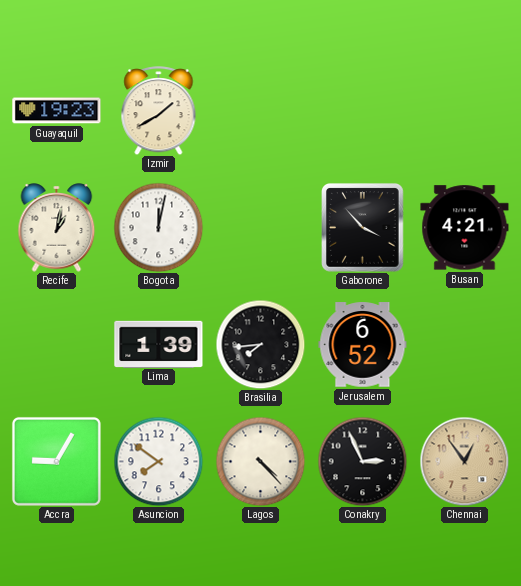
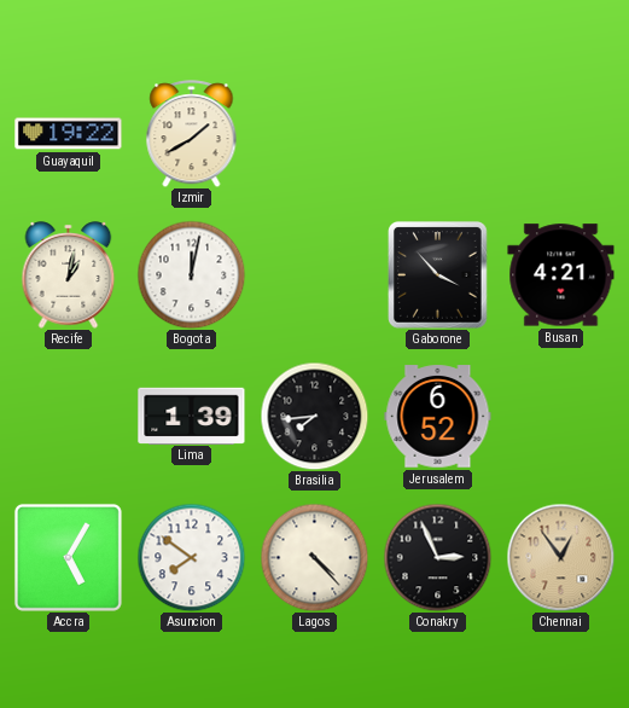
Guayaquil: 19:23 -> 19:22
Accra: 9:05 -> 5:05
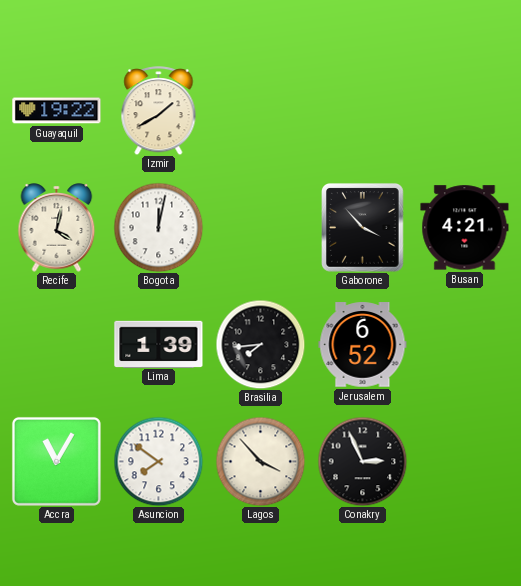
Recife: 1:02 -> 4:02
Accra: 5:05 -> 11:05
Lagos: 4:23 -> 3:53
Chennai: 12:54 -> none
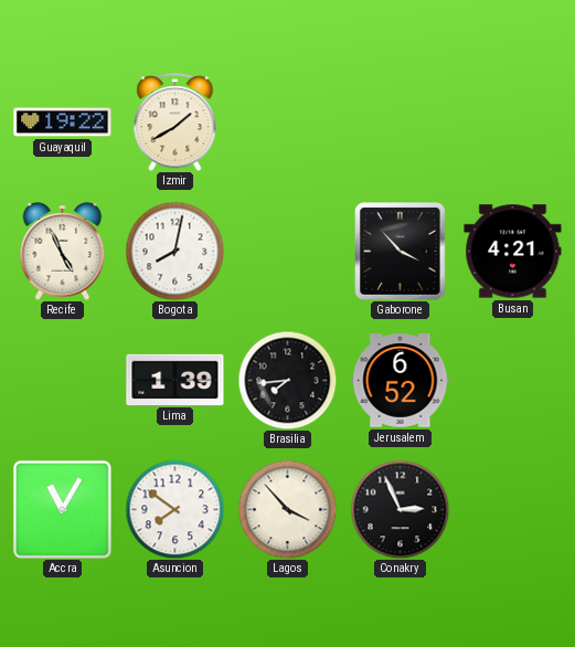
Recife: 4:02 -> 4:56
Bogota: 12:02 -> 8:02
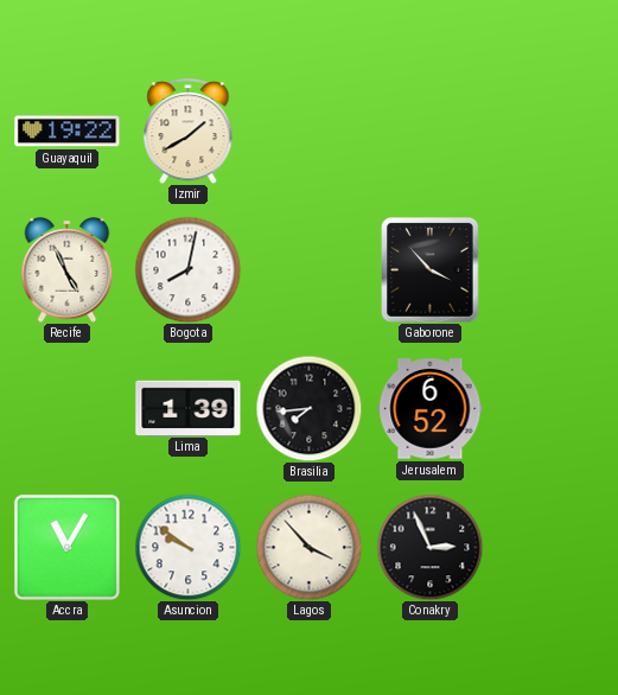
Busan: 4:21 -> none
Asuncion: 7:51 -> 9:51
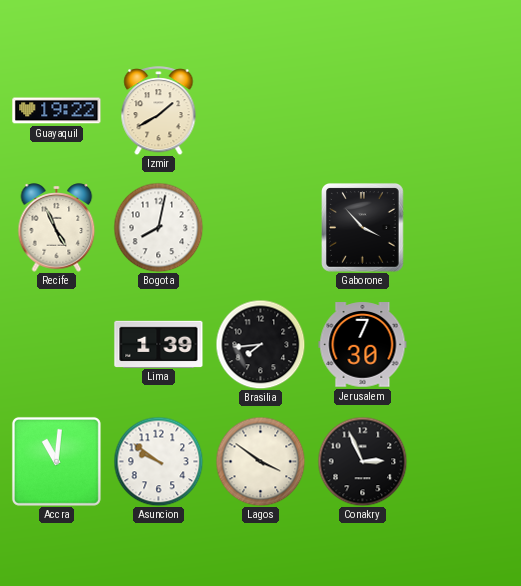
Jerusalem: 6:52 -> 7:30
Accra: 11:05 -> 11:01
Lagos: 3:53 -> 3:51
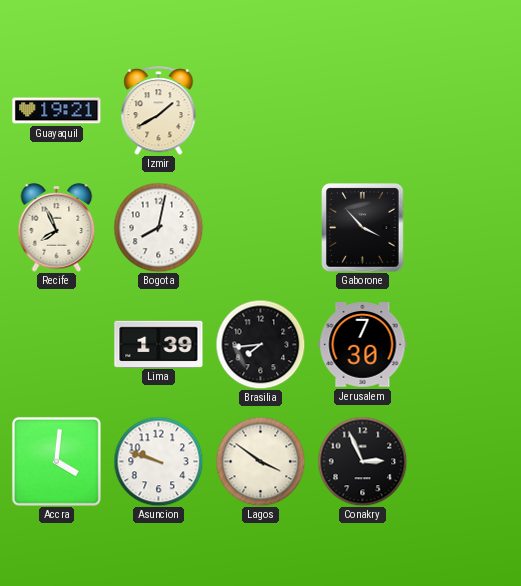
Guayaquil: 19:22 -> 19:21
Recife: 4:56 -> 7:56
Accra: 11:01 -> 4:01
Asuncion: 9:51 -> 9:48
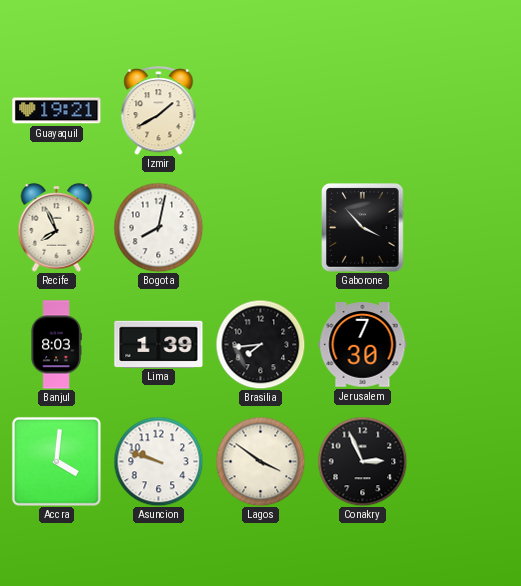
Banjul: none -> 8:03
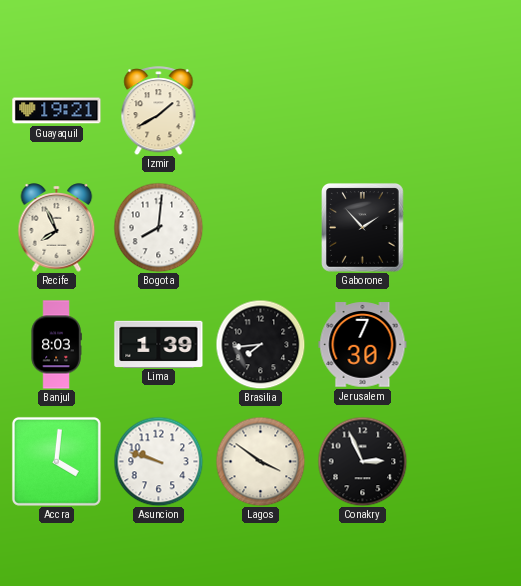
Bogota: 8:02 -> 8:01
Gaborone: 3:53 -> 1:53
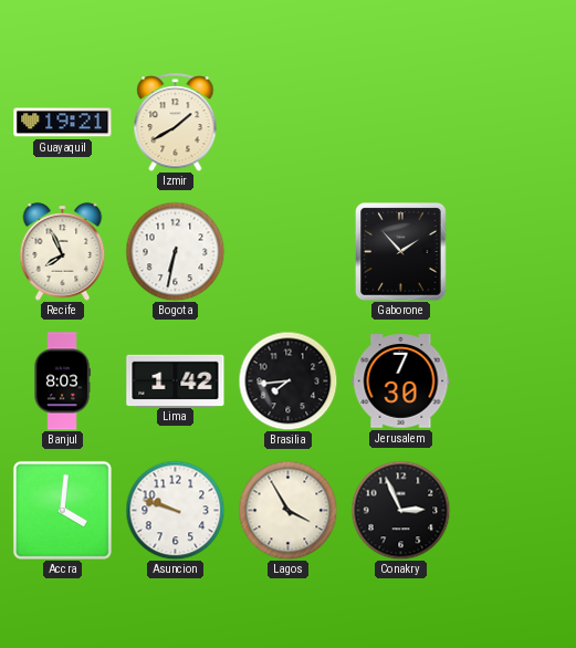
Bogota: 8:01 -> 6:32
Lima: 1:39 -> 1:42
Lagos: 3:51 -> 3:55
